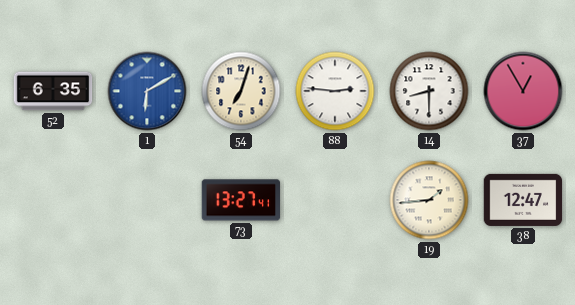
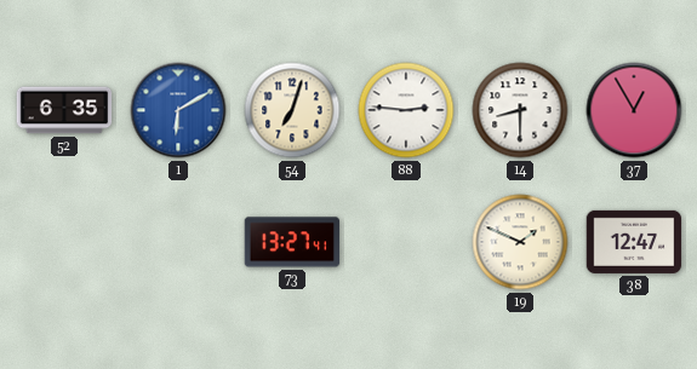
19: 1:44 -> 1:49
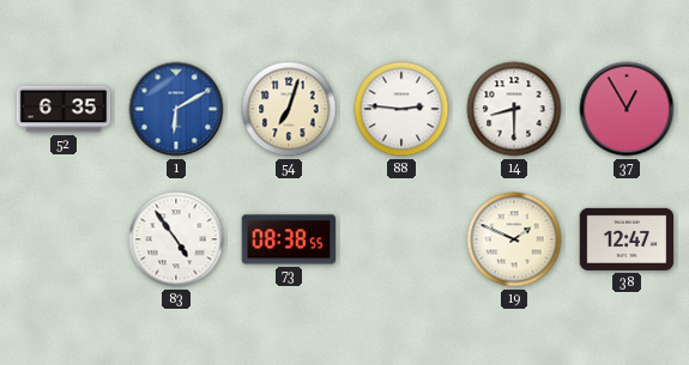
83: none -> 4:54
73: 13:27 -> 08:38
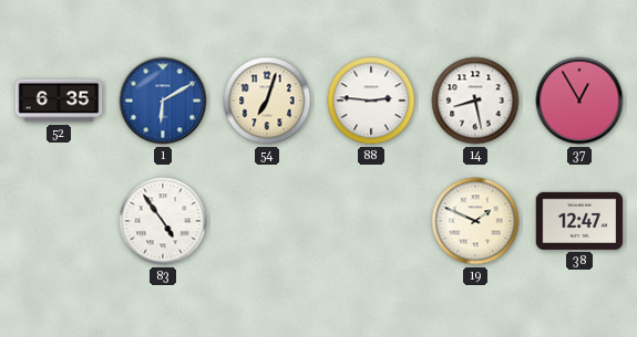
14: 8:30 -> 8:28
73: 08:38 -> none
